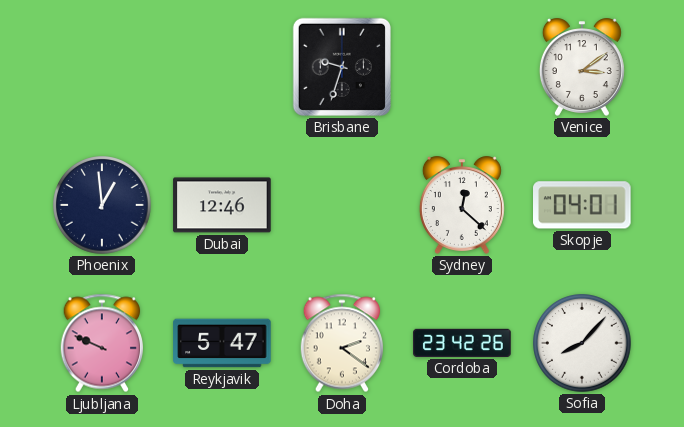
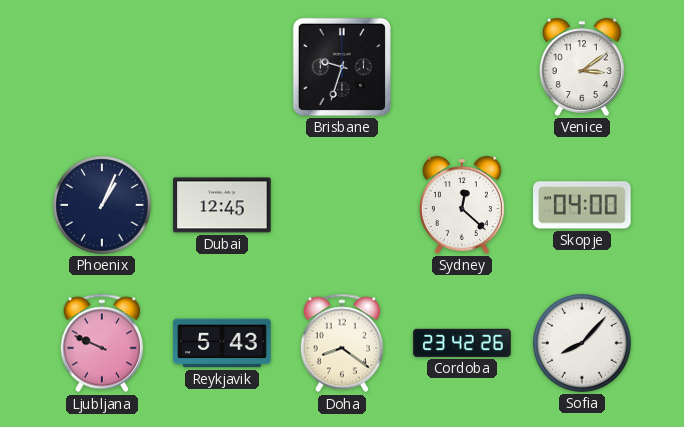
Phoenix: 12:59 -> 1:04
Dubai: 12:46 -> 12:45
Skopje: 04:01 -> 04:00
Reykjavik: 5:47 -> 5:43
Doha: 2:21 -> 8:21
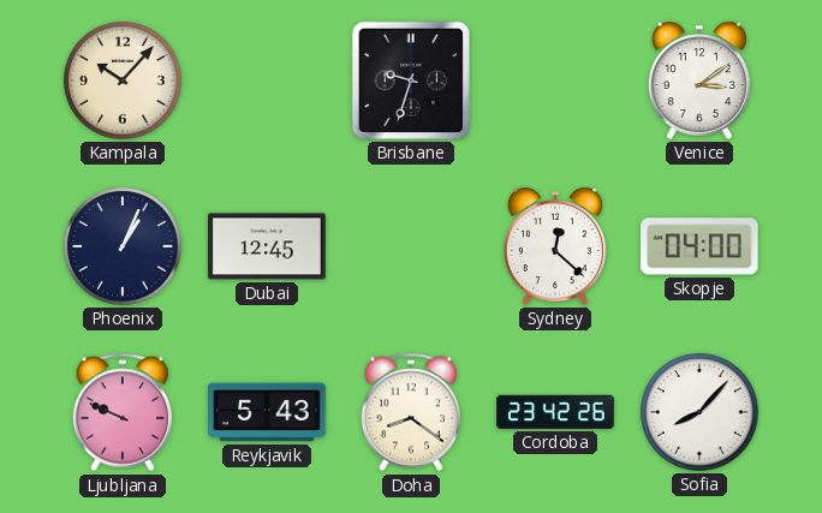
Kampala: none -> 10:07
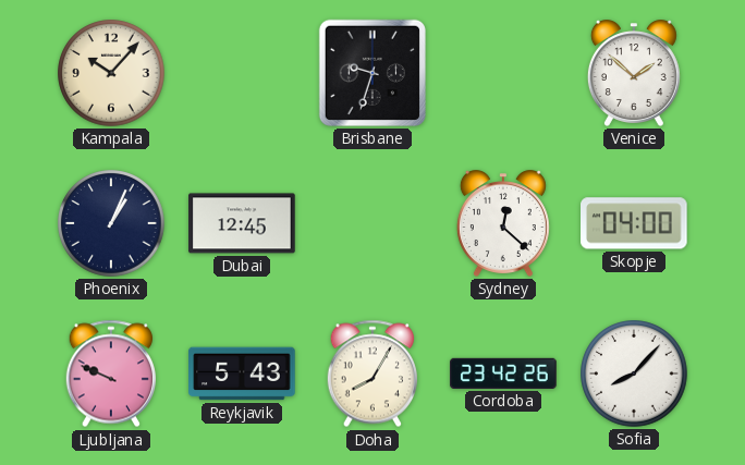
Venice: 3:09 -> 1:52
Doha: 8:21 -> 8:05
